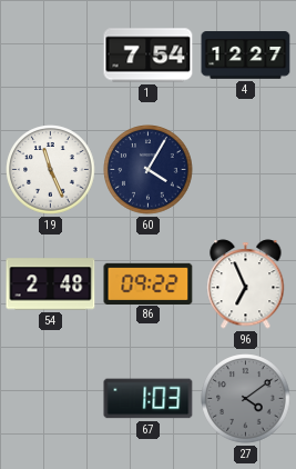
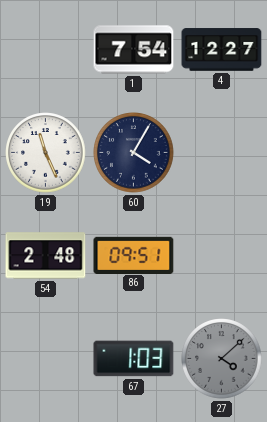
86: 09:22 -> 09:51
96: 6:56 -> none
27: 4:09 -> 4:08
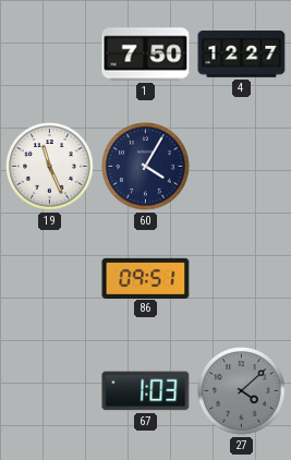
1: 7:54 -> 7:50
54: 2:48 -> none
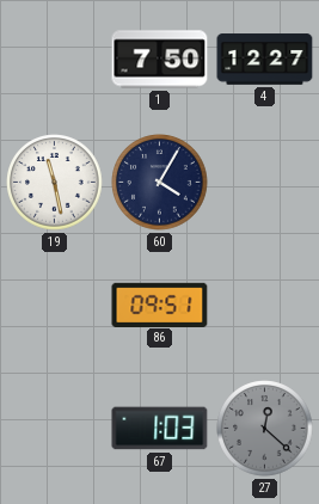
19: 11:26 -> 11:28
27: 4:08 -> 12:22
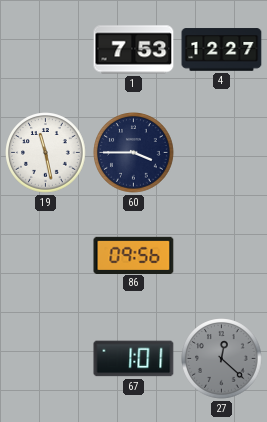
1: 7:50 -> 7:53
60: 4:05 -> 3:45
86: 09:51 -> 09:56
67: 1:03 -> 1:01
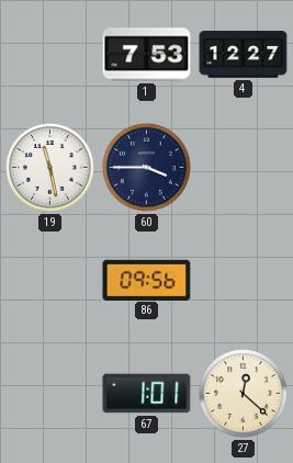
27 dial: grey -> cream
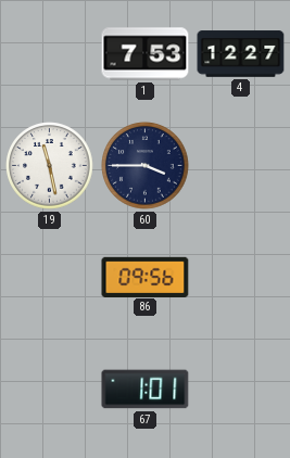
27: 12:22 -> none
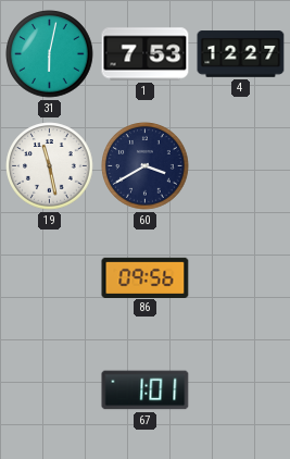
31: none -> 6:02
60: 3:45 -> 3:40
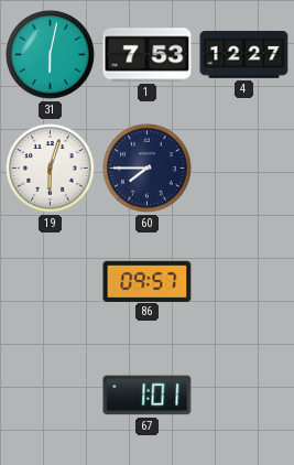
19: 11:28 -> 6:03
60: 3:40 -> 7:45
86: 09:56 -> 09:57
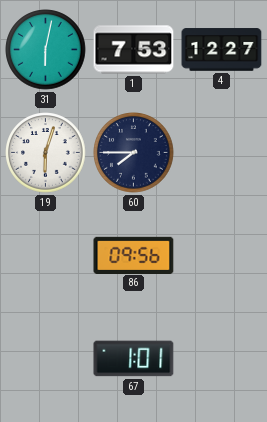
86: 09:57 -> 09:56
